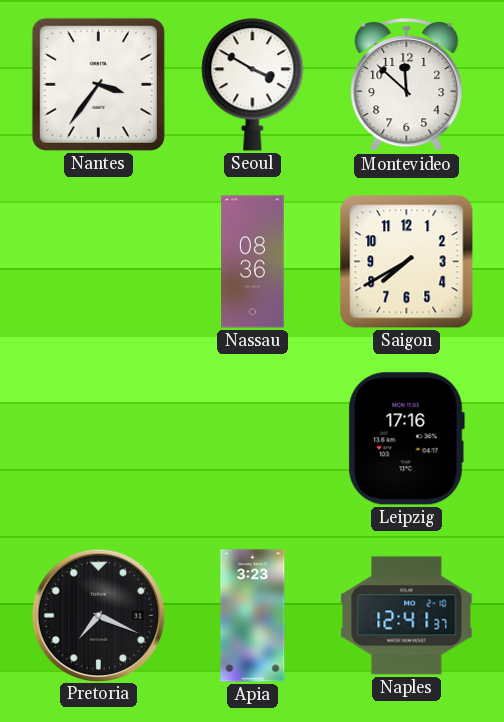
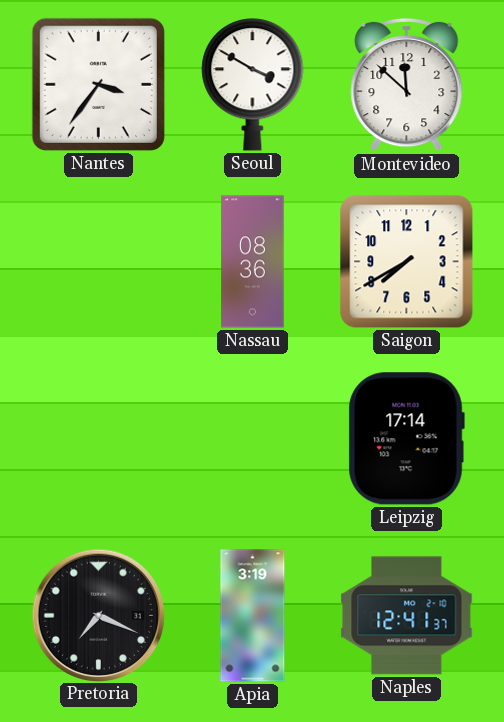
Leipzig: 17:16 -> 17:14
Apia: 3:23 -> 3:19
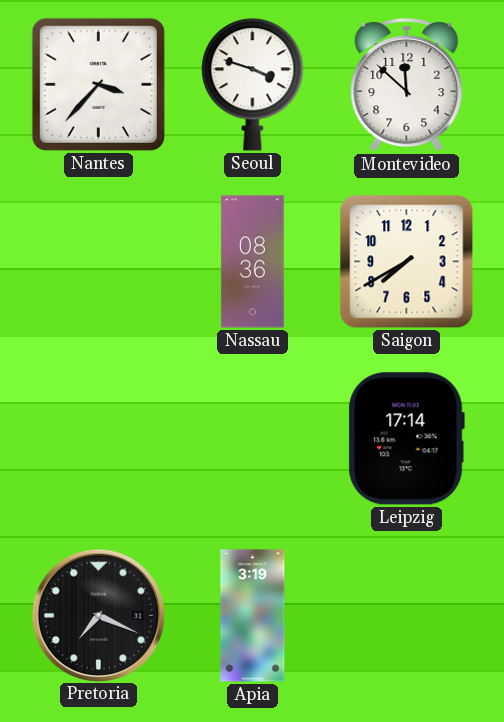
Nantes: 3:36 -> 3:37
Seoul: 3:50 -> 3:48
Naples: 12:41 -> none
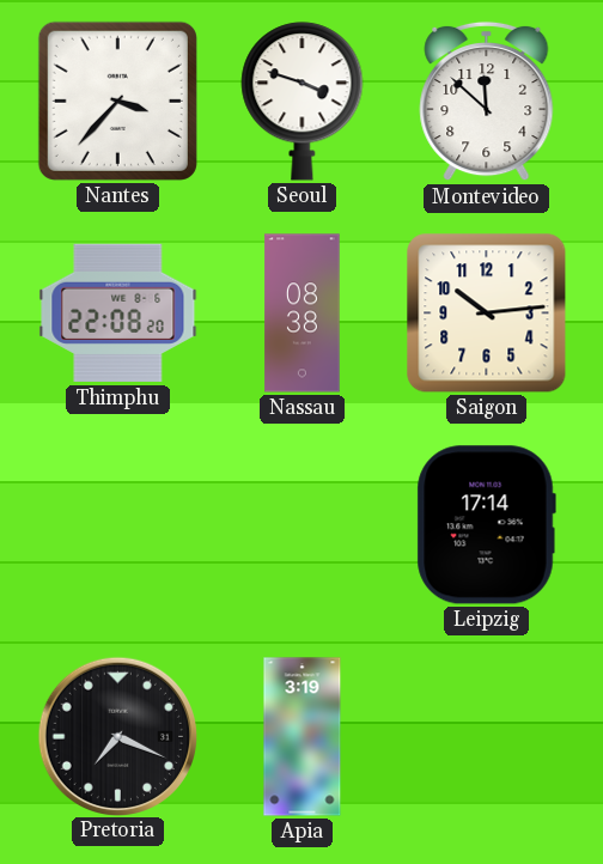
Thimphu: none -> 22:08
Nassau: 08:36 -> 08:38
Saigon: 7:40 -> 10:14
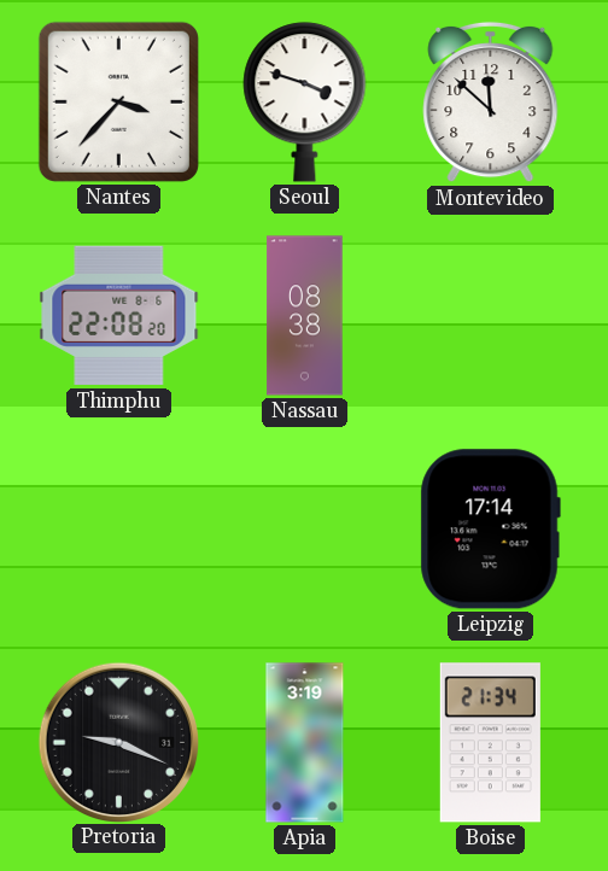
Saigon: 10:14 -> none
Pretoria: 7:19 -> 9:19
Boise: none -> 21:34
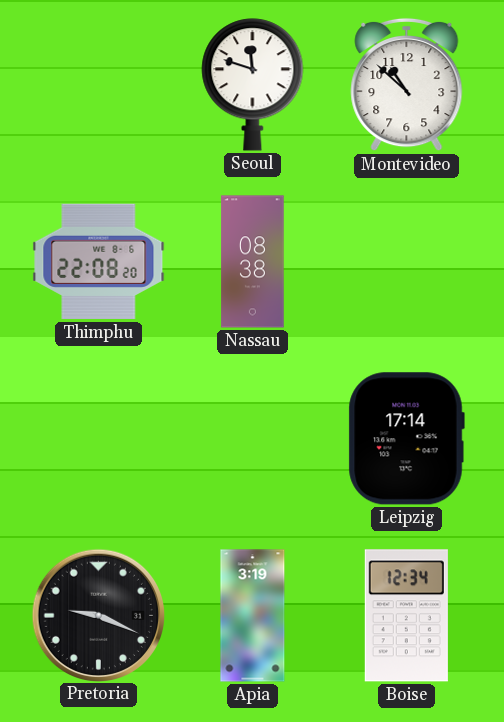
Nantes: 3:37 -> none
Seoul: 3:48 -> 11:48
Montevideo: 11:52 -> 10:52
Boise: 21:34 -> 12:34
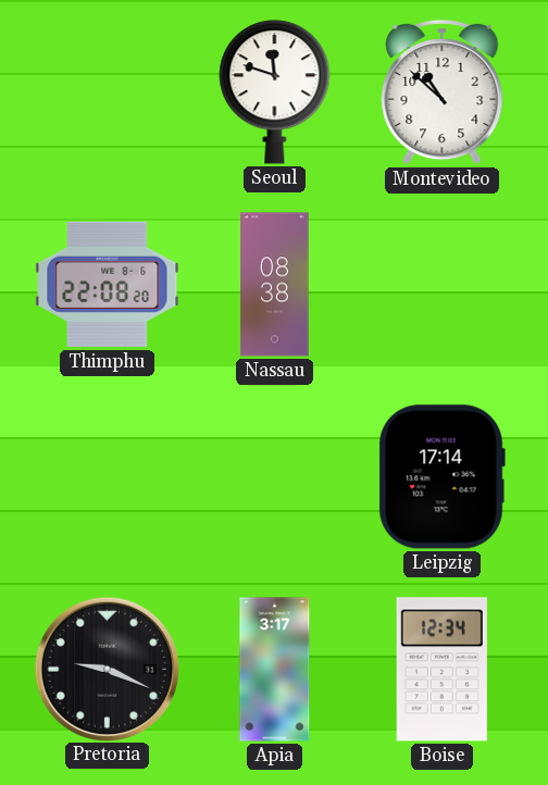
Apia: 3:19 -> 3:17
